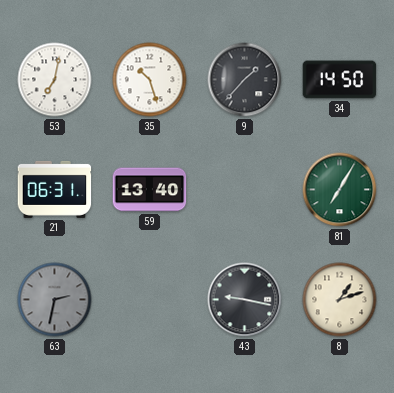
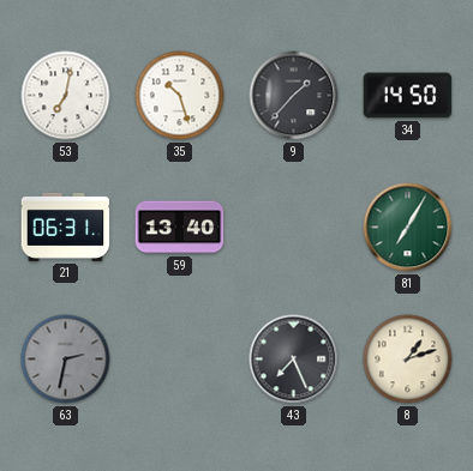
43: 9:17 -> 7:26
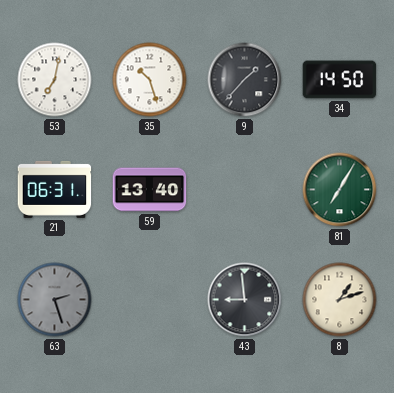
63: 2:32 -> 2:27
43: 7:26 -> 8:59
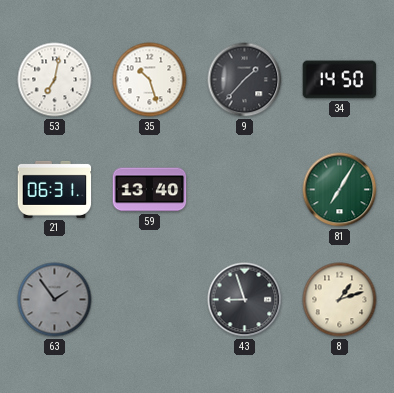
63: 2:27 -> 1:54
43: 8:59 -> 8:57
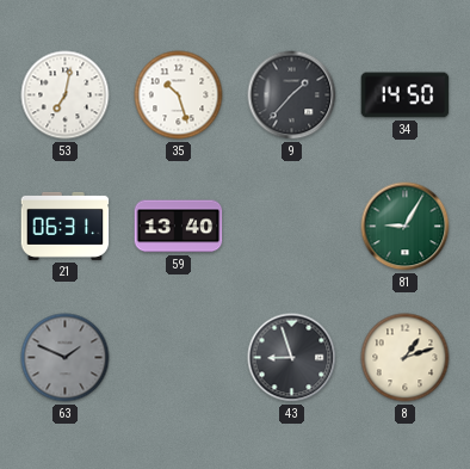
81: 7:05 -> 9:05
63: 1:54 -> 1:49
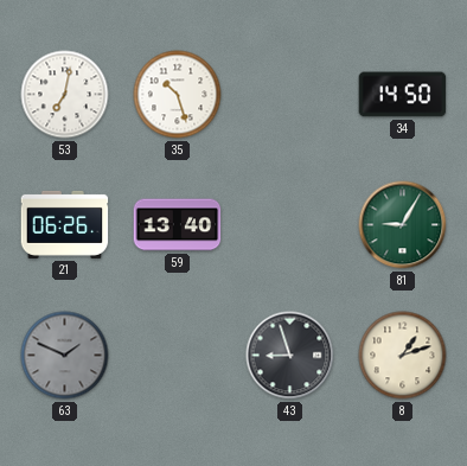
9: 1:37 -> none
21: 06:31 -> 06:26
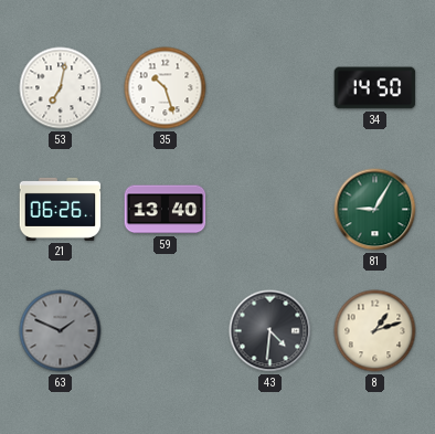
43: 8:57 -> 4:31
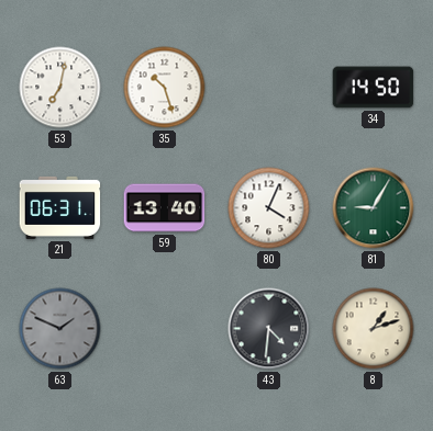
21: 06:26 -> 06:31
80: none -> 4:04
